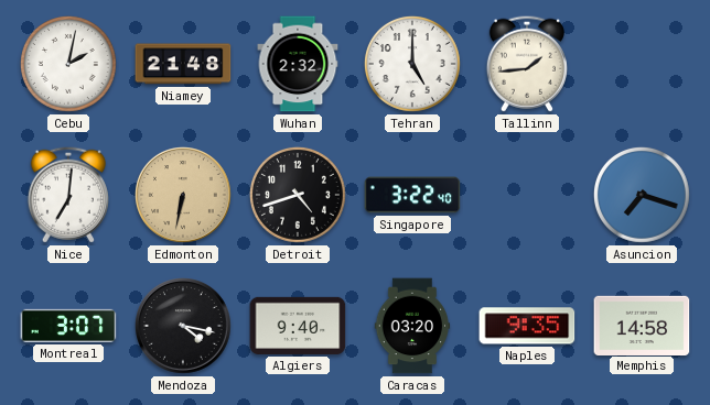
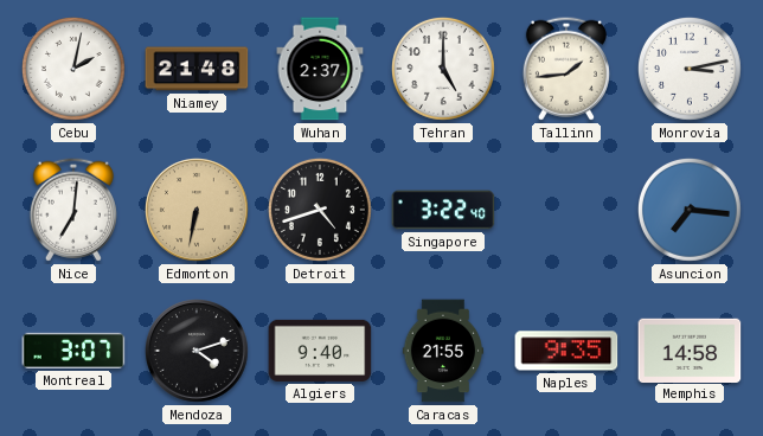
Wuhan: 2:32 -> 2:37
Monrovia: none -> 3:13
Asuncion: 7:18 -> 7:16
Mendoza: 4:17 -> 4:12
Caracas: 03:20 -> 21:55
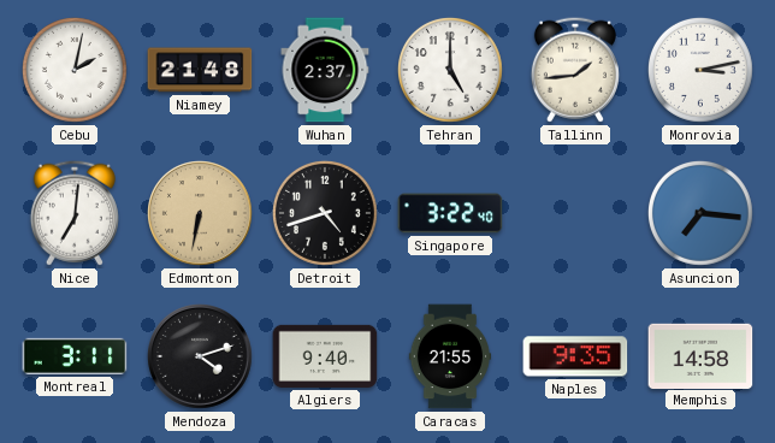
Montreal: 3:07 -> 3:11
